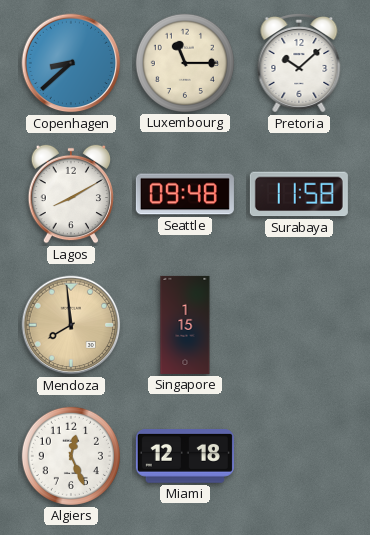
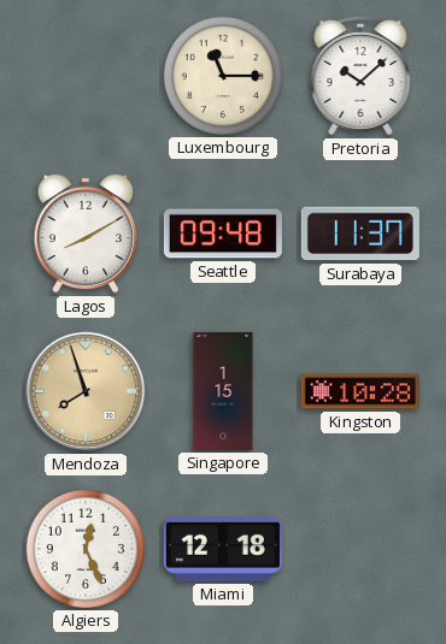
Copenhagen: 8:38 -> none
Surabaya: 11:58 -> 11:37
Mendoza: 7:59 -> 7:57
Kingston: none -> 10:28
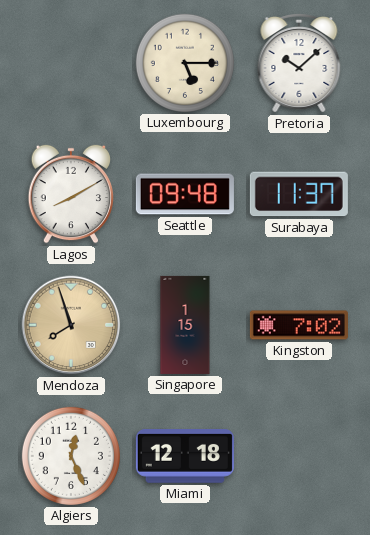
Luxembourg: 11:15 -> 5:15
Kingston: 10:28 -> 7:02
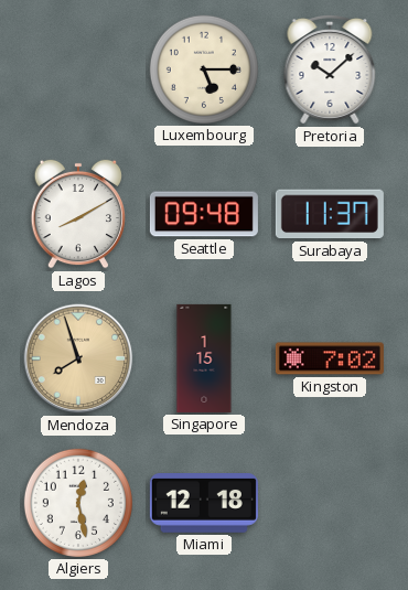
Algiers: 12:26 -> 12:28
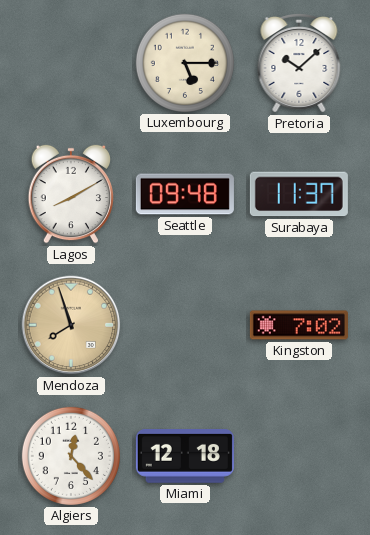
Singapore: 1:15 -> none
Algiers: 12:28 -> 12:23
